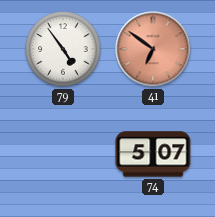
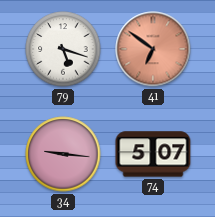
79: 4:54 -> 5:18
34: none -> 9:16
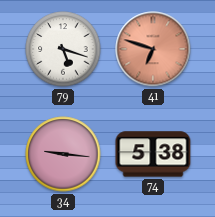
41: 6:51 -> 6:48
74: 5:07 -> 5:38
